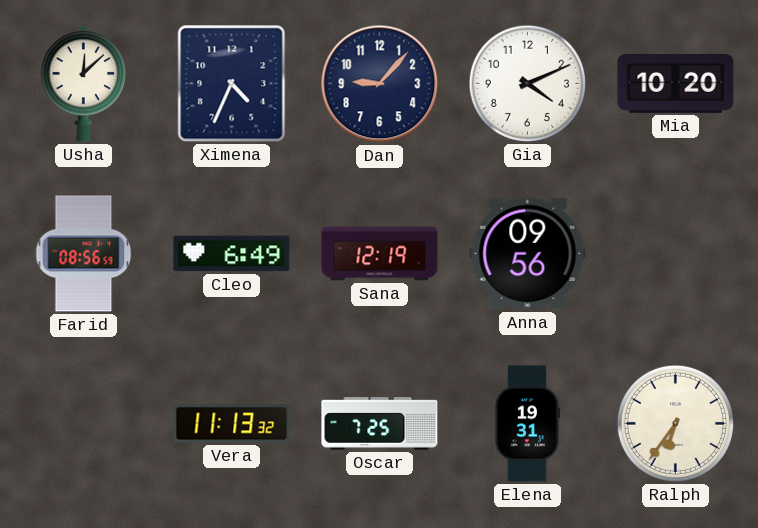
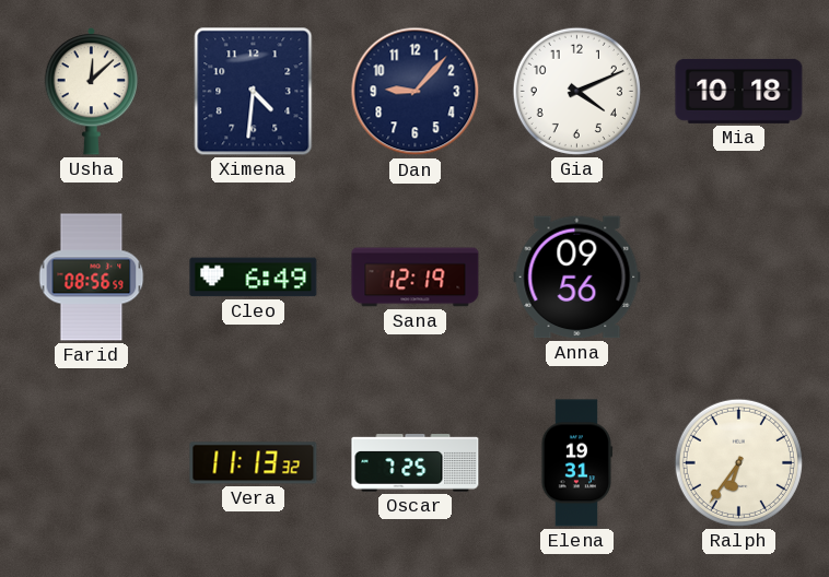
Ximena: 4:34 -> 4:31
Mia: 10:20 -> 10:18
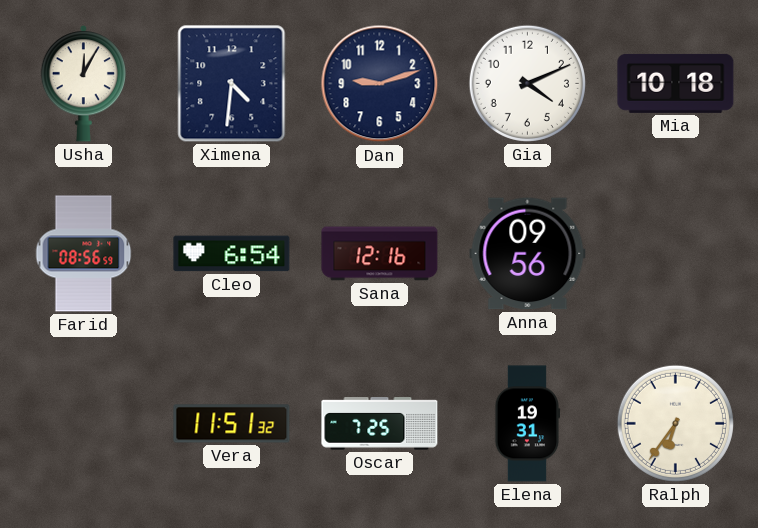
Usha: 12:08 -> 12:05
Dan: 9:07 -> 9:12
Cleo: 6:49 -> 6:54
Sana: 12:19 -> 12:16
Vera: 11:13 -> 11:51
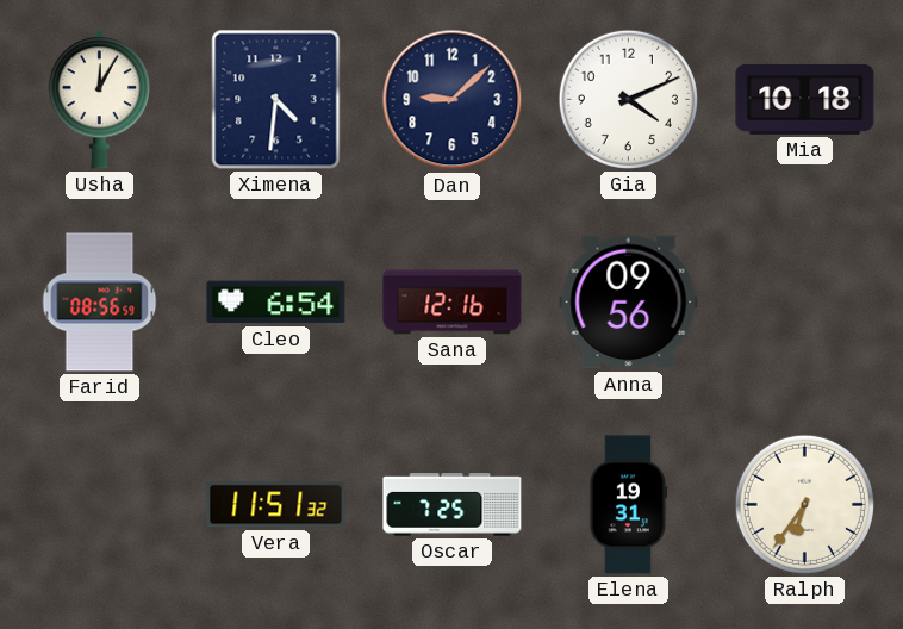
Dan: 9:12 -> 9:08
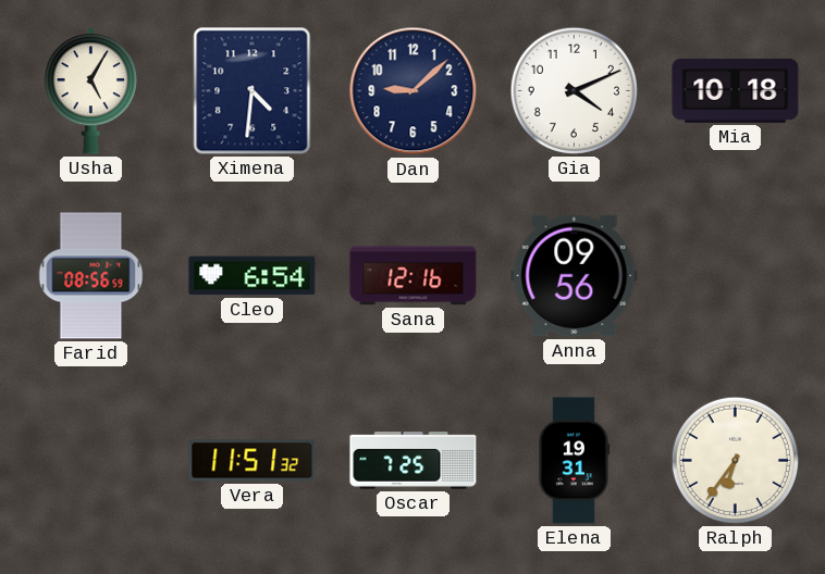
Usha: 12:05 -> 5:05
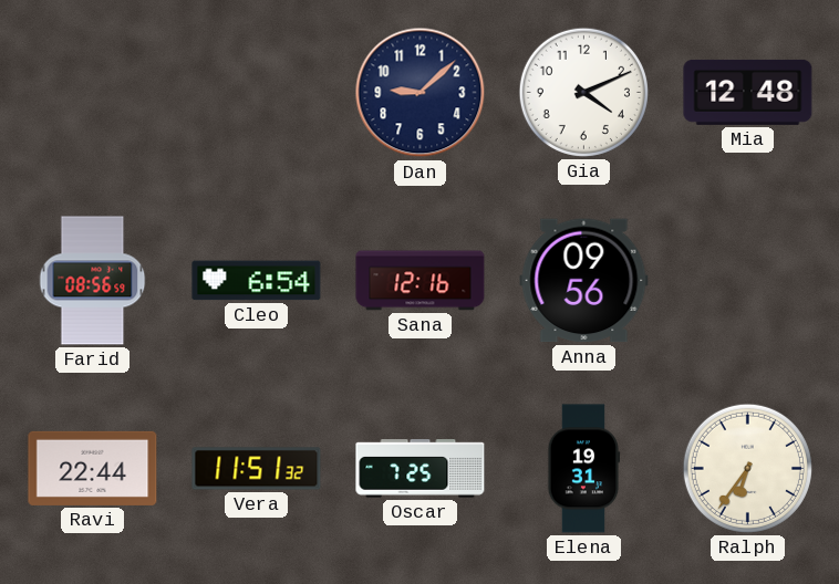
Usha: 5:05 -> none
Ximena: 4:31 -> none
Mia: 10:18 -> 12:48
Ravi: none -> 22:44
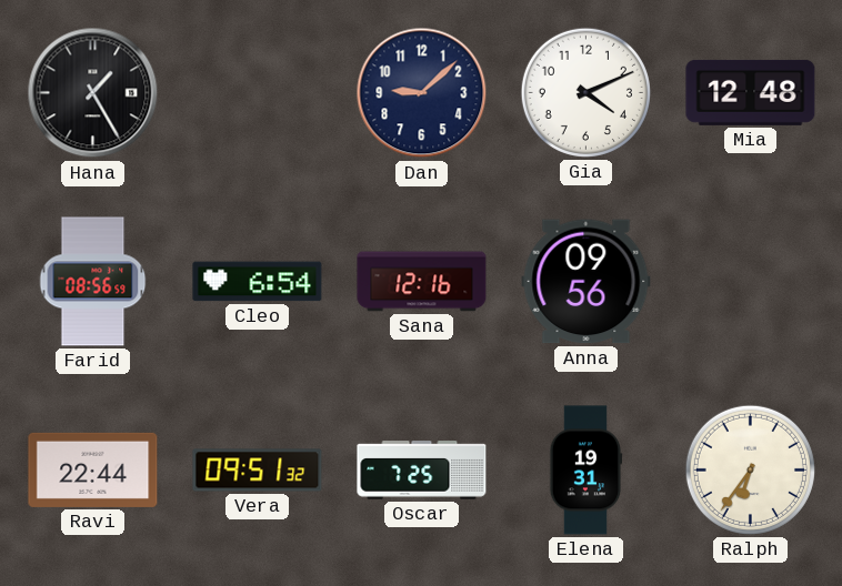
Hana: none -> 1:25
Vera: 11:51 -> 09:51
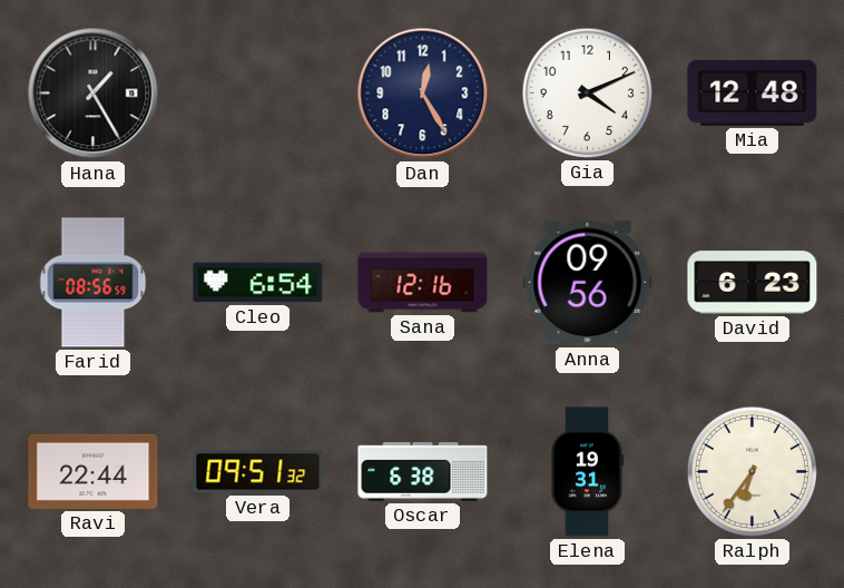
Dan: 9:08 -> 12:25
David: none -> 6:23
Oscar: 7:25 -> 6:38
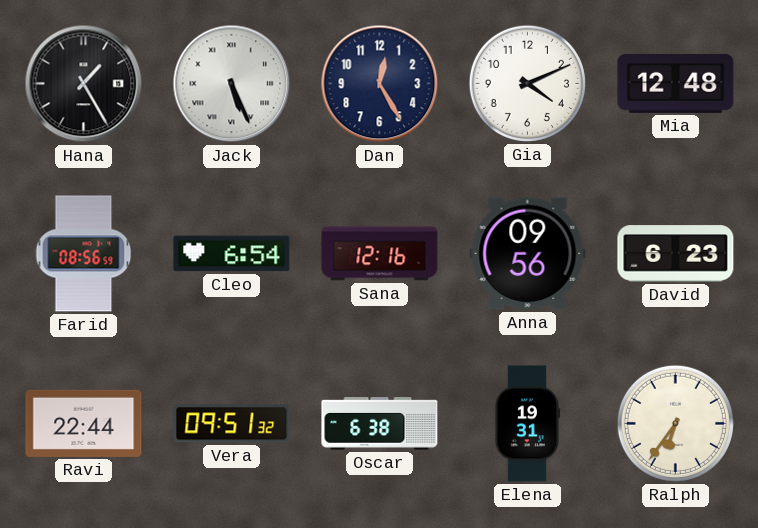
Jack: none -> 5:26
